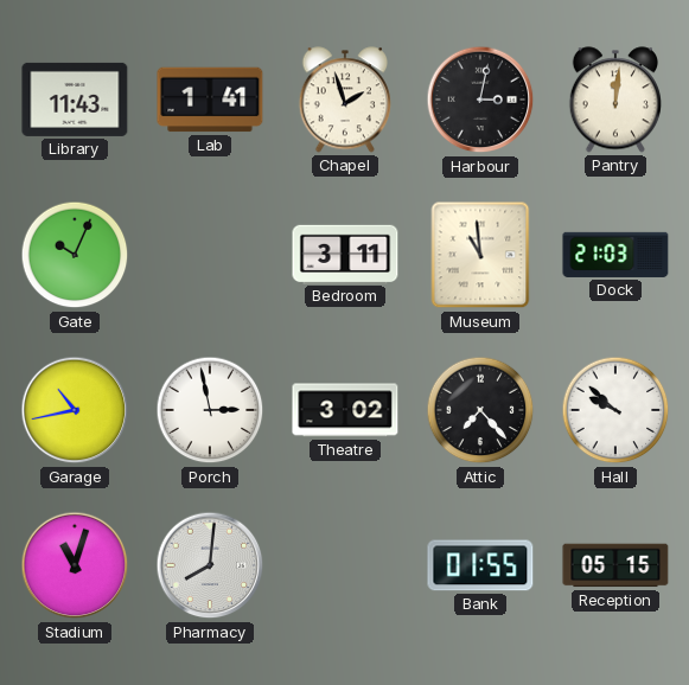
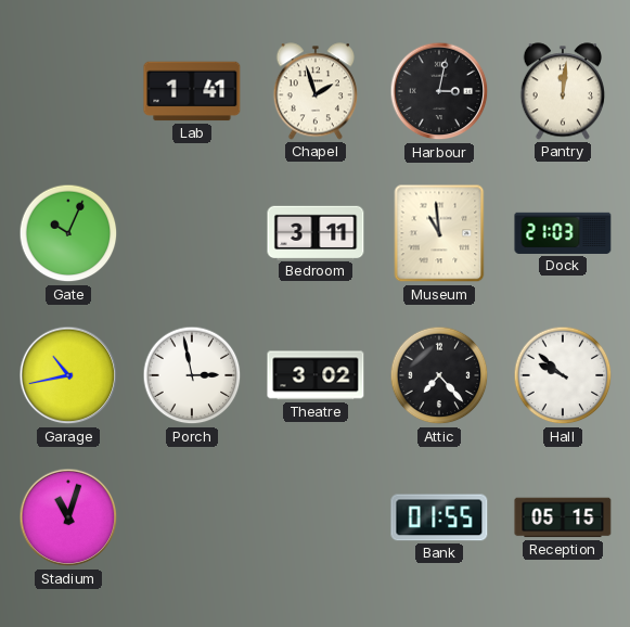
Library: 11:43 -> none
Pharmacy: 8:01 -> none
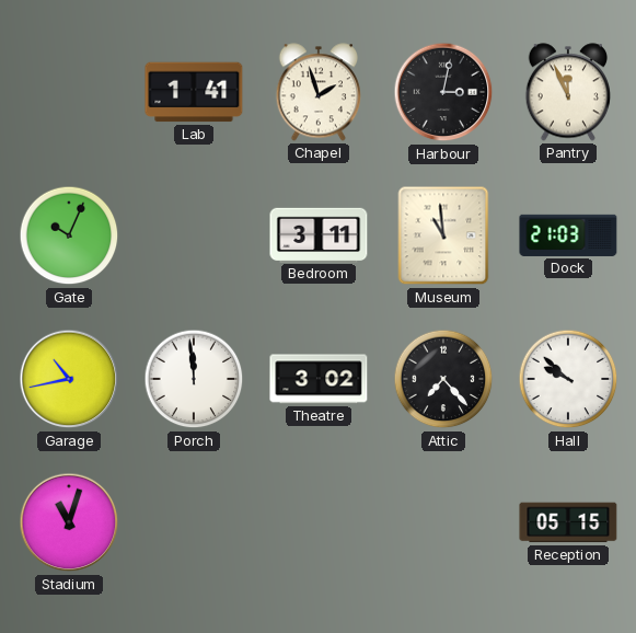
Pantry: 12:01 -> 11:56
Porch: 2:58 -> 11:59
Bank: 01:55 -> none
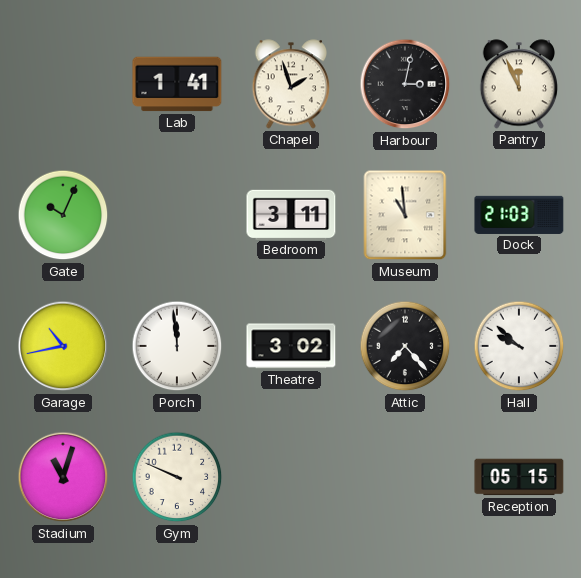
Gym: none -> 9:49
